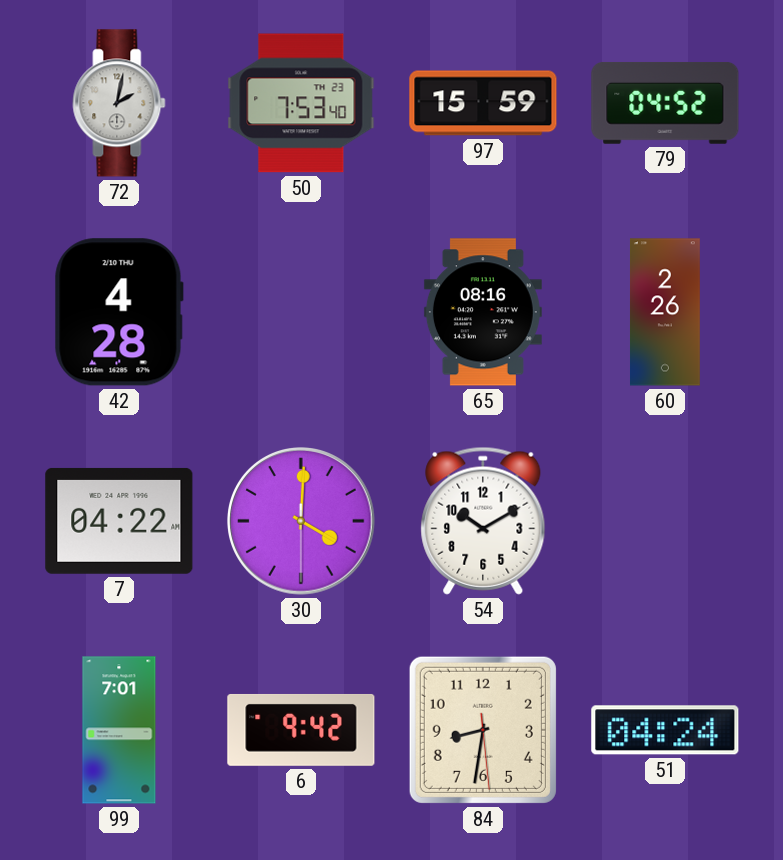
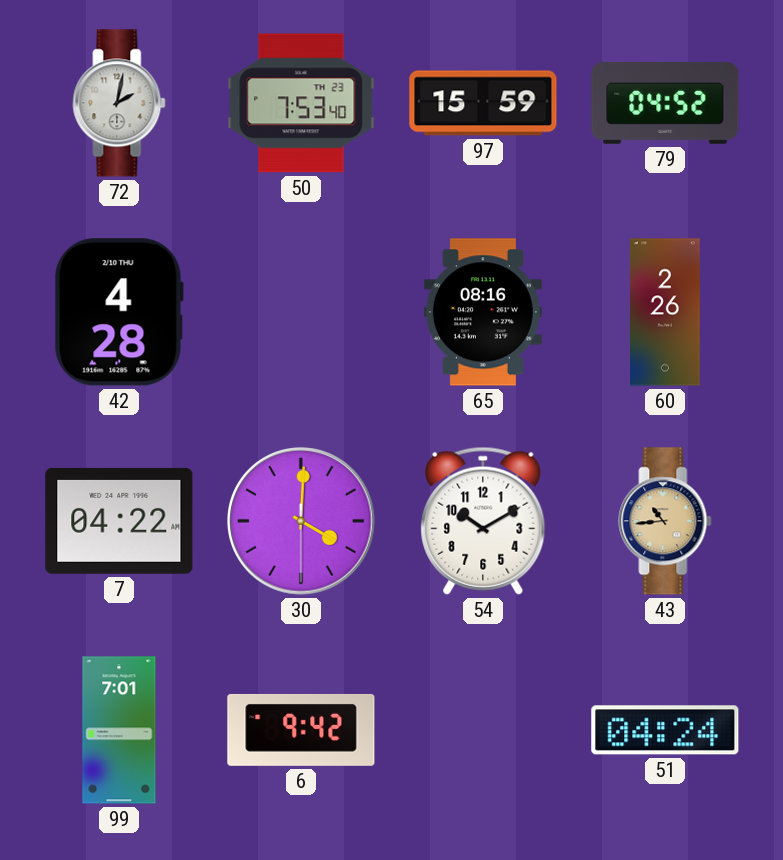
43: none -> 10:44
84: 8:31 -> none
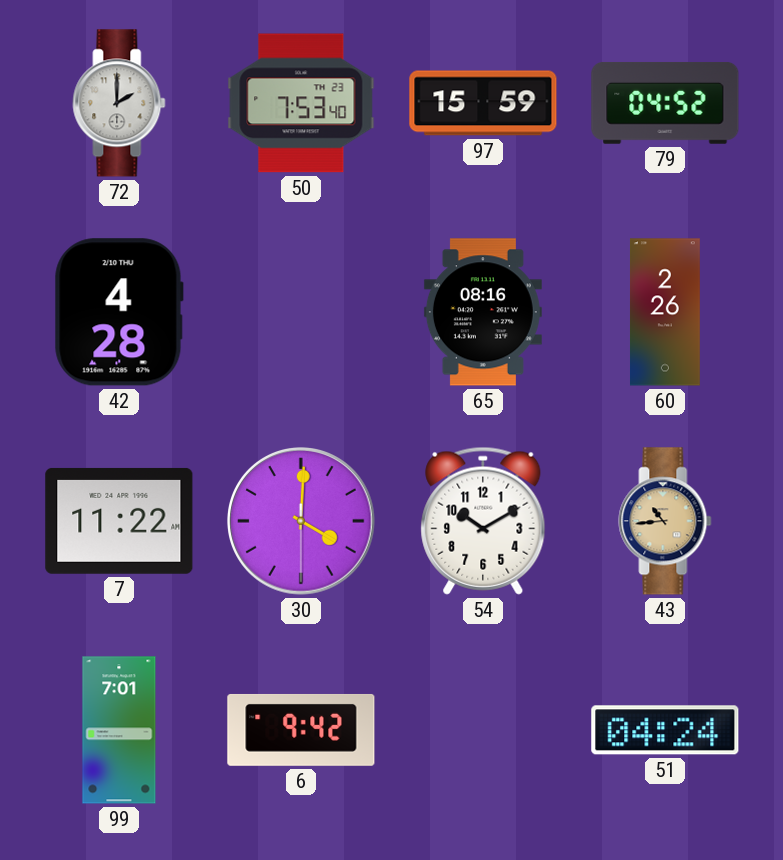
72: 2:02 -> 2:00
7: 04:22 -> 11:22
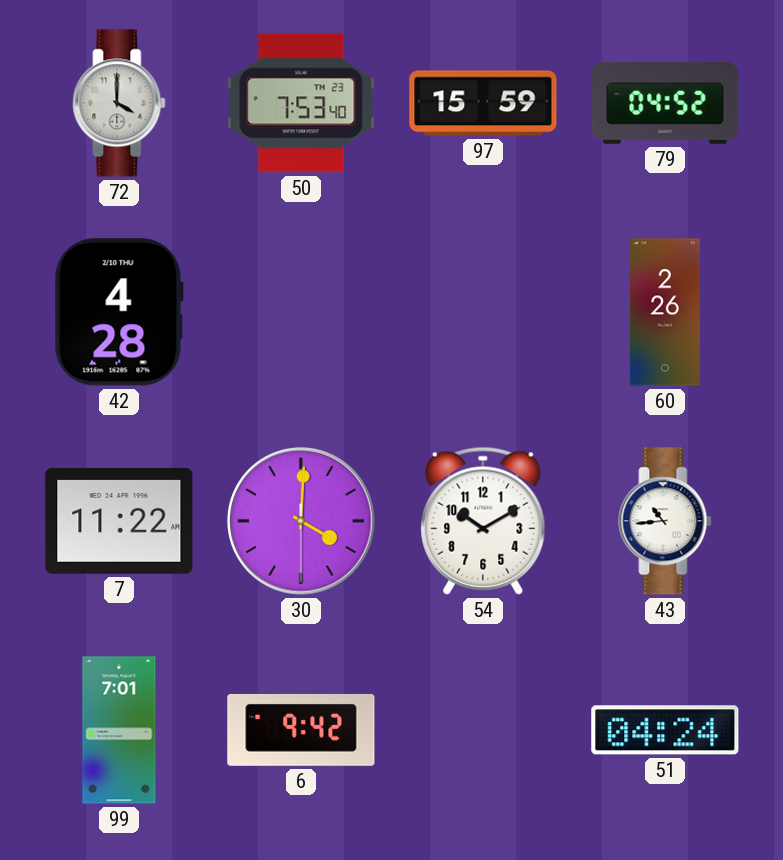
72: 2:00 -> 4:00
65: 08:16 -> none
43 dial: champagne -> white
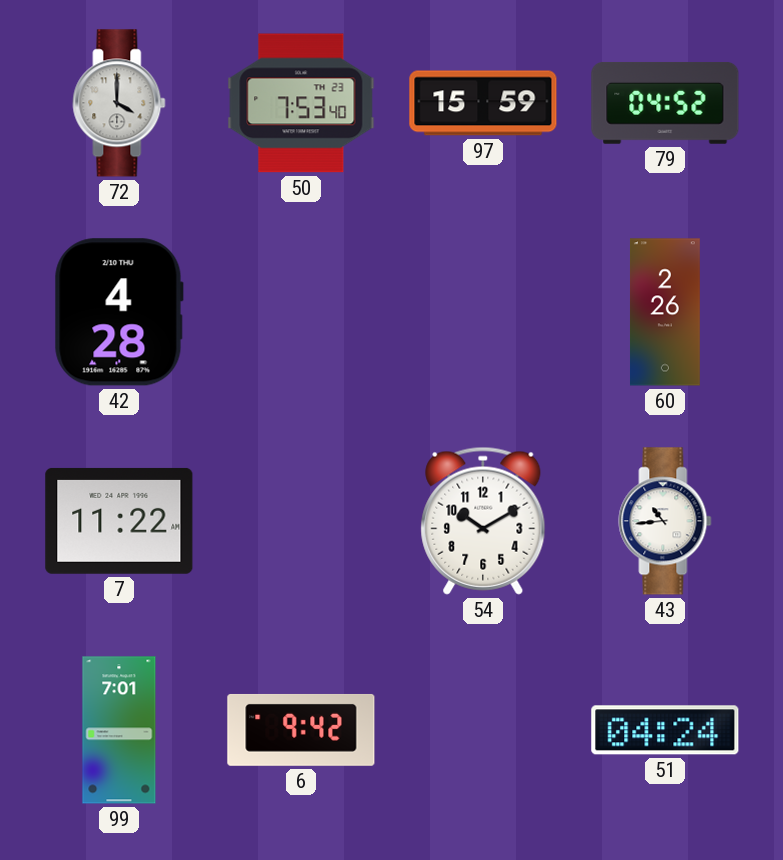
30: 4:00 -> none
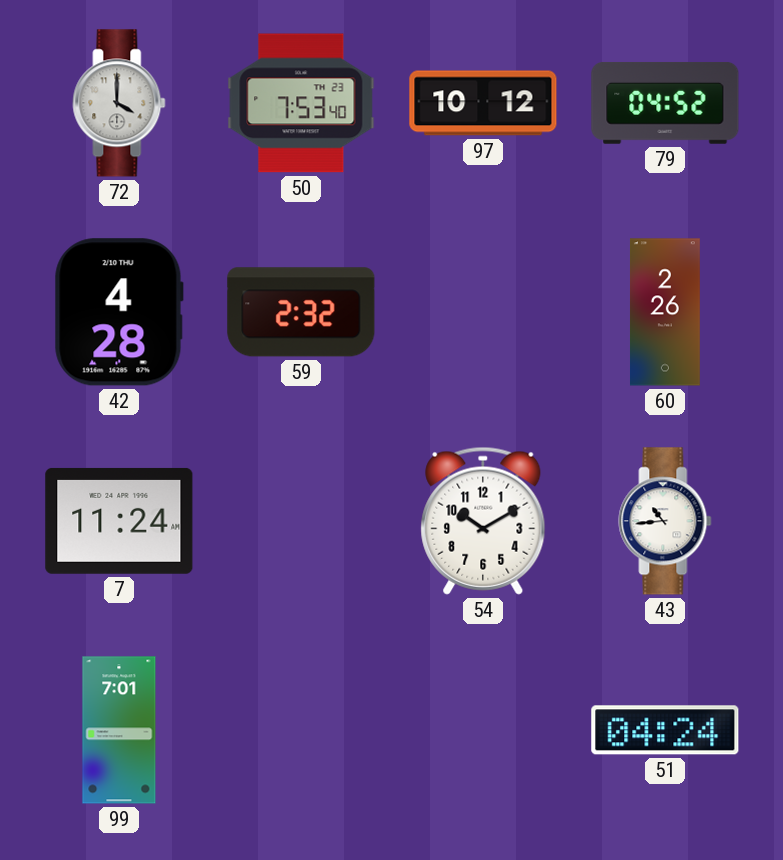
97: 15:59 -> 10:12
59: none -> 2:32
7: 11:22 -> 11:24
6: 9:42 -> none
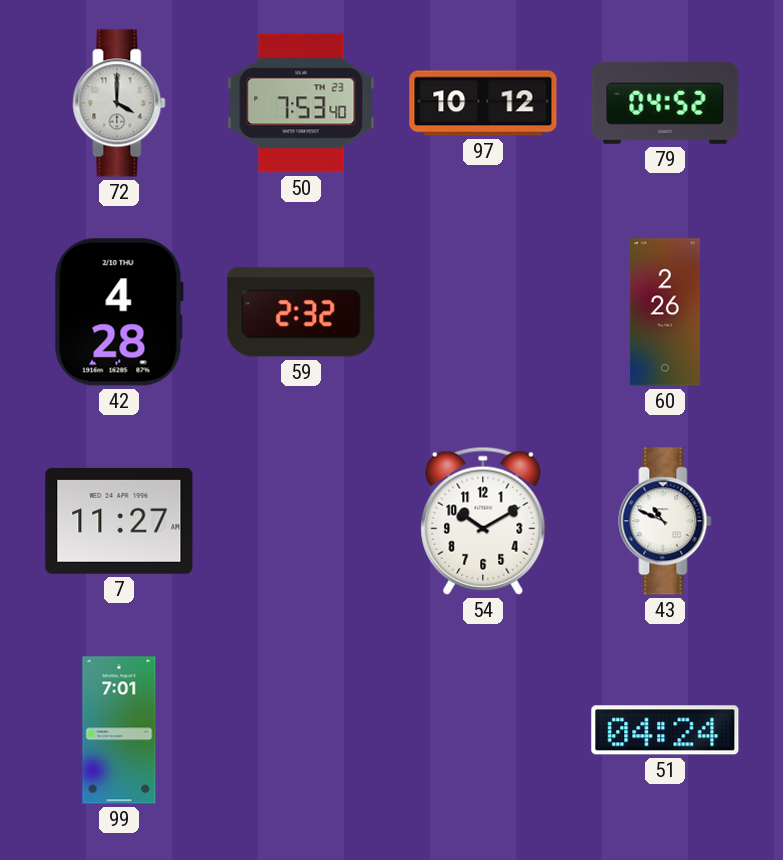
7: 11:24 -> 11:27
43: 10:44 -> 10:49
